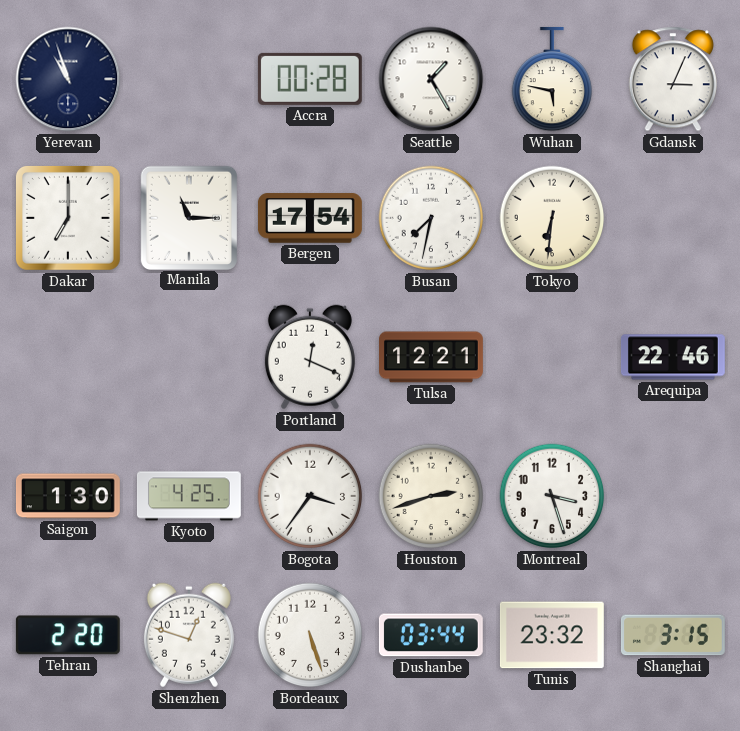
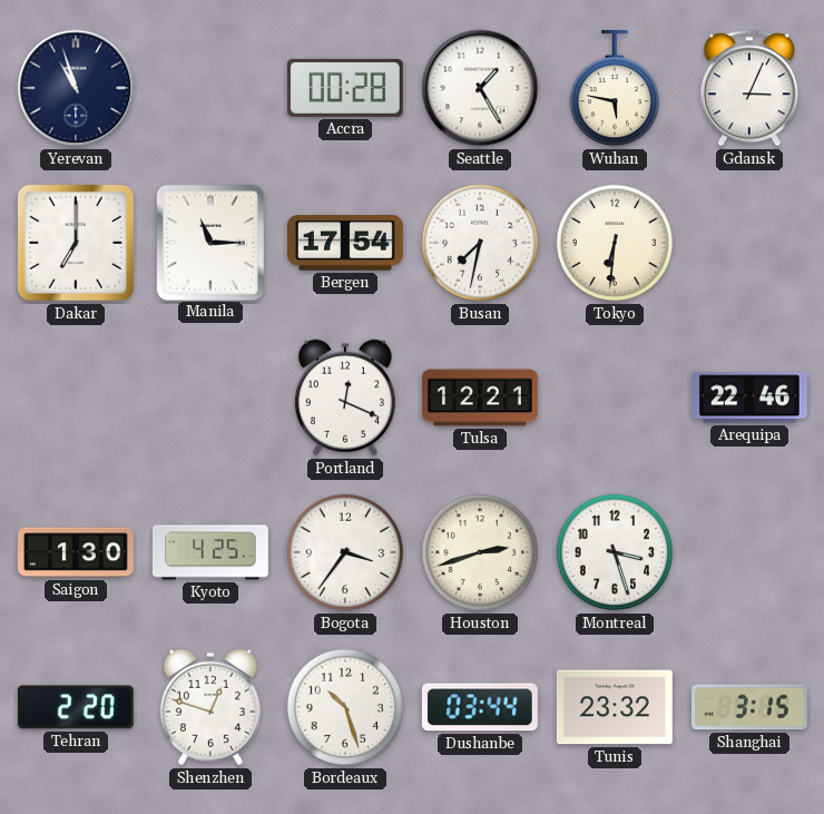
Bordeaux: 5:27 -> 10:27
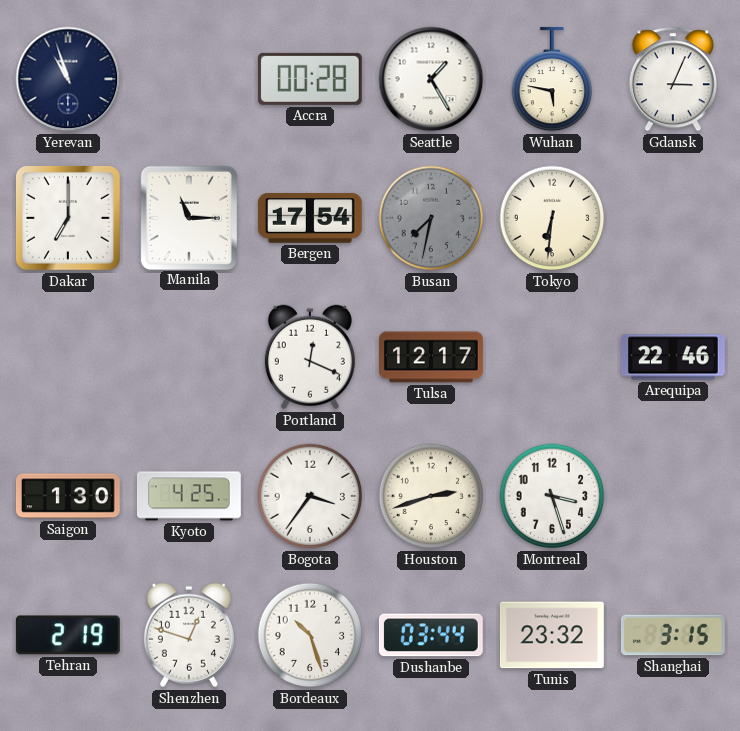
Busan dial: white -> grey
Tulsa: 12:21 -> 12:17
Tehran: 2:20 -> 2:19
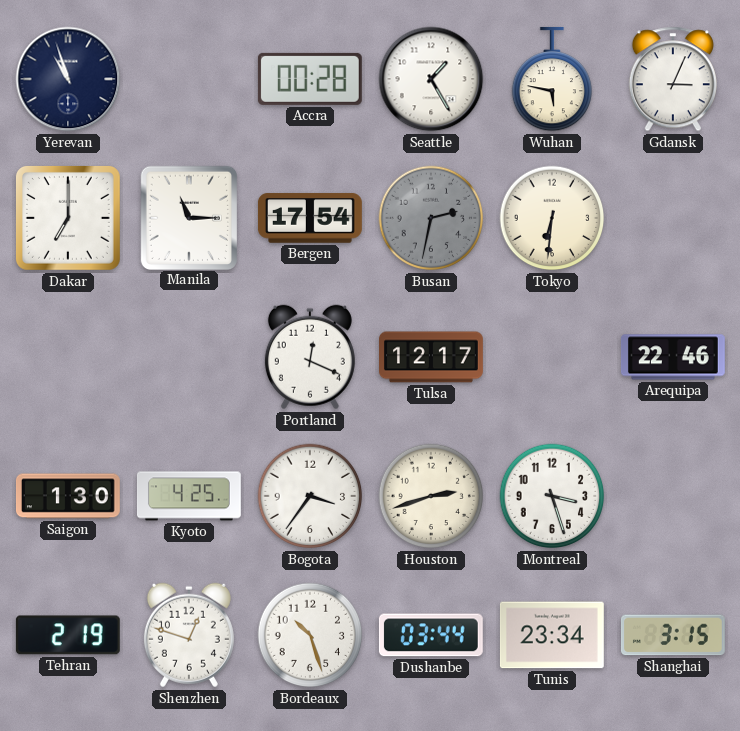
Busan: 7:32 -> 2:32
Tunis: 23:32 -> 23:34
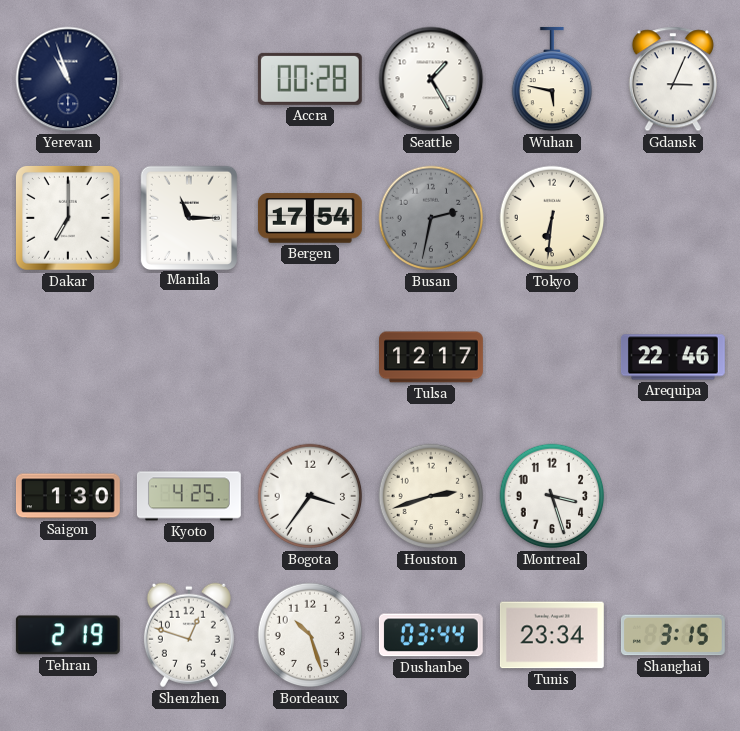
Portland: 12:19 -> none
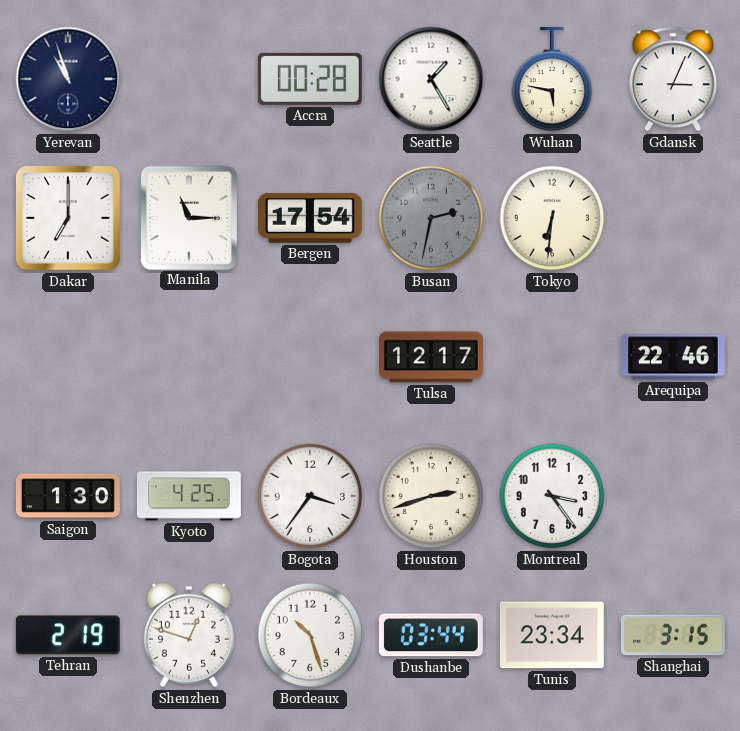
Montreal: 3:27 -> 3:24
